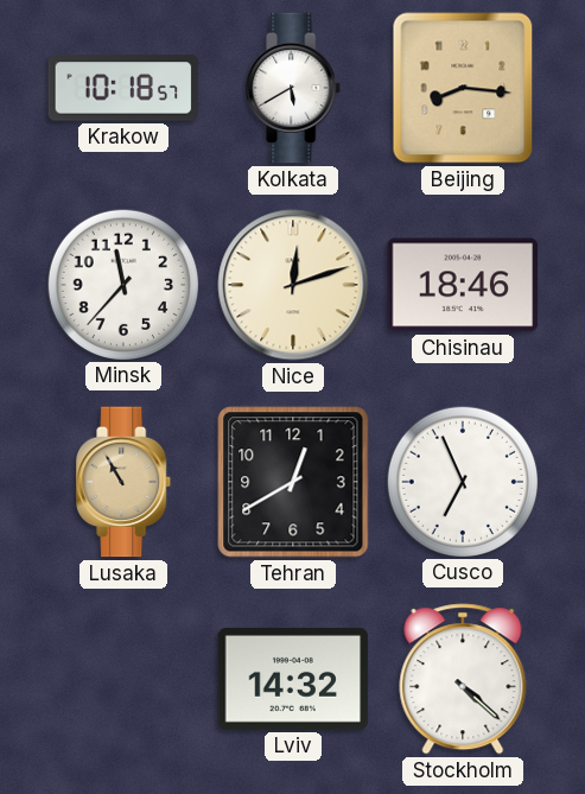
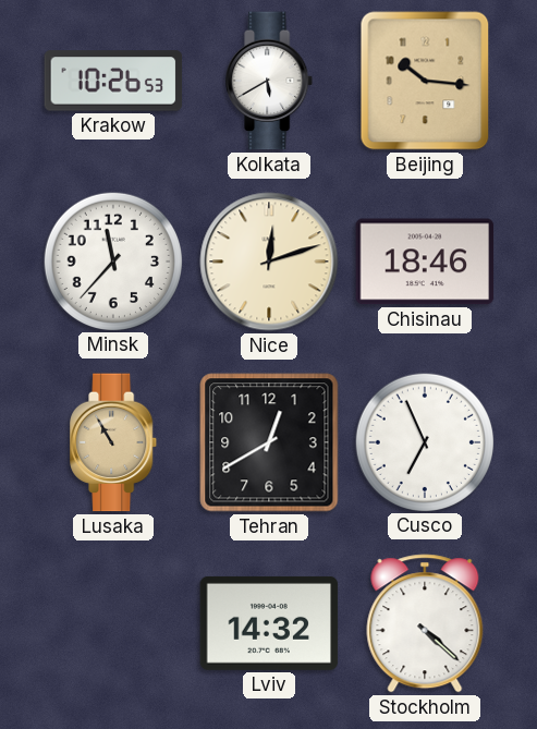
Krakow: 10:18 -> 10:26
Beijing: 8:16 -> 10:16
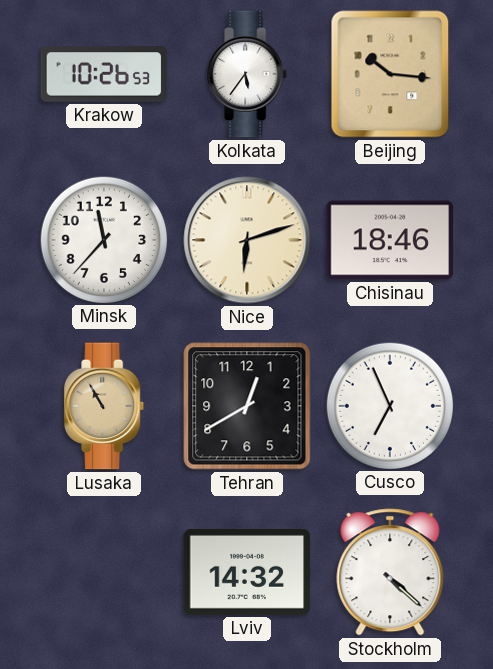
Kolkata: 5:40 -> 5:36
Nice: 12:12 -> 6:12
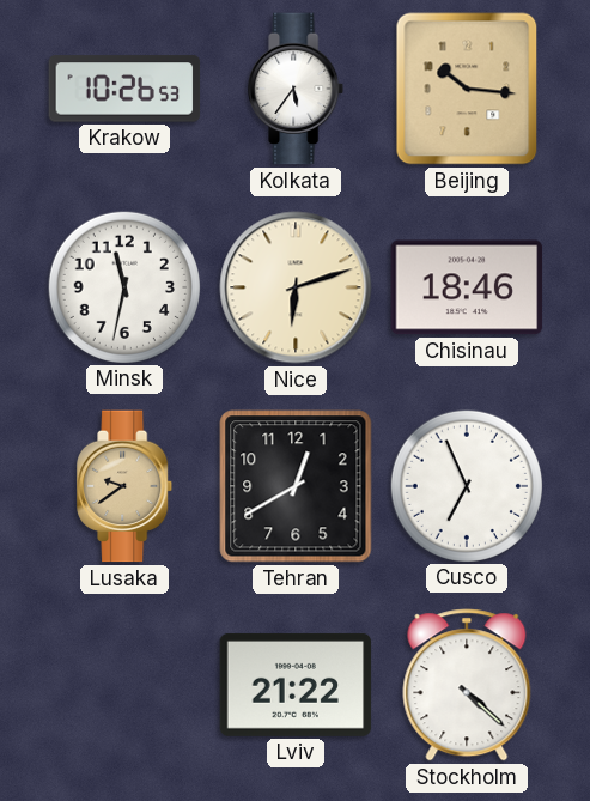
Minsk: 11:37 -> 11:32
Lusaka: 10:55 -> 9:39
Lviv: 14:32 -> 21:22
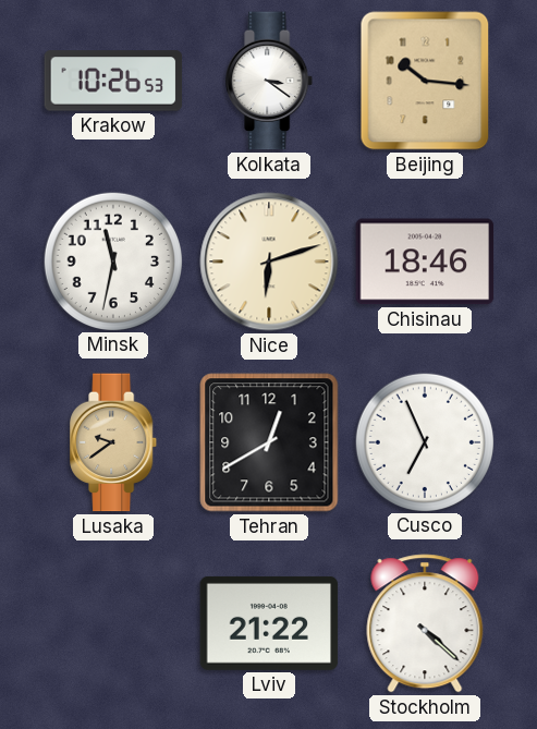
Kolkata: 5:36 -> 3:21
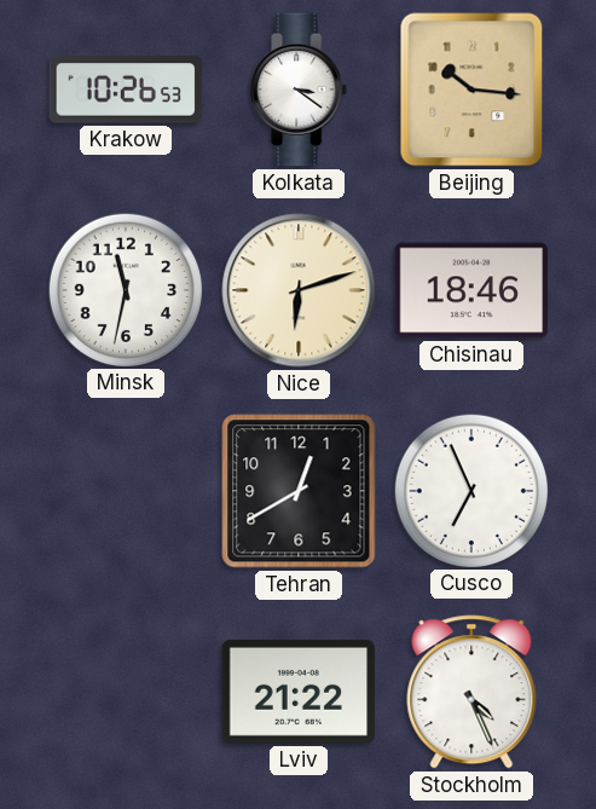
Lusaka: 9:39 -> none
Stockholm: 4:22 -> 4:26
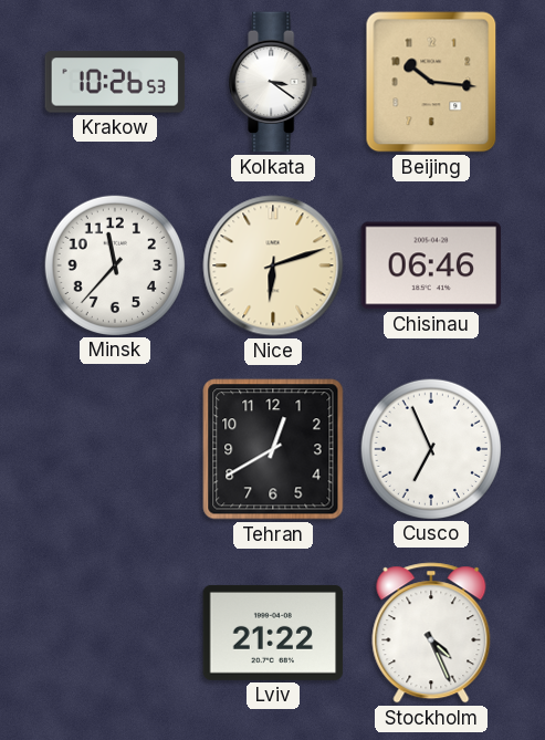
Minsk: 11:32 -> 11:37
Chisinau: 18:46 -> 06:46
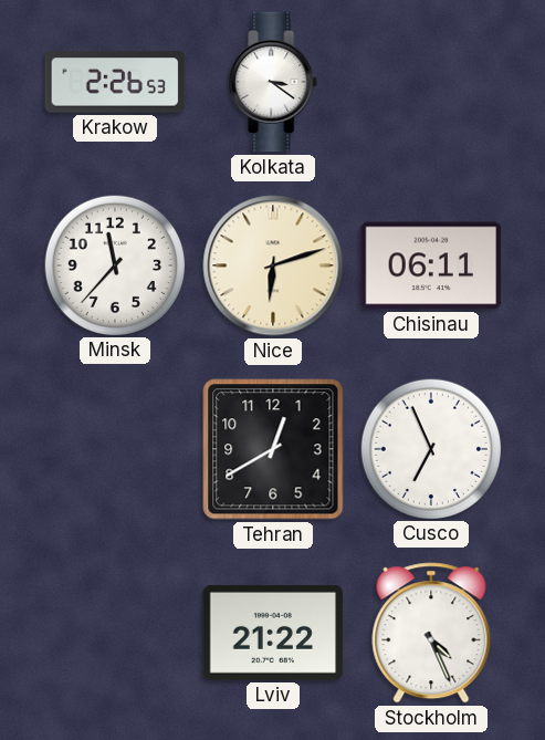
Krakow: 10:26 -> 2:26
Beijing: 10:16 -> none
Chisinau: 06:46 -> 06:11
